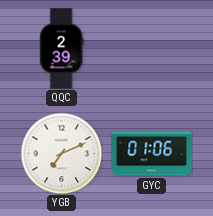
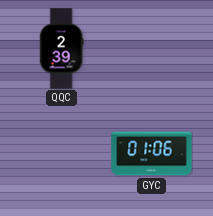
YGB: 7:11 -> none
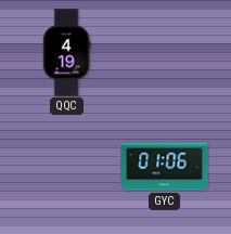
QQC: 2:39 -> 4:19
